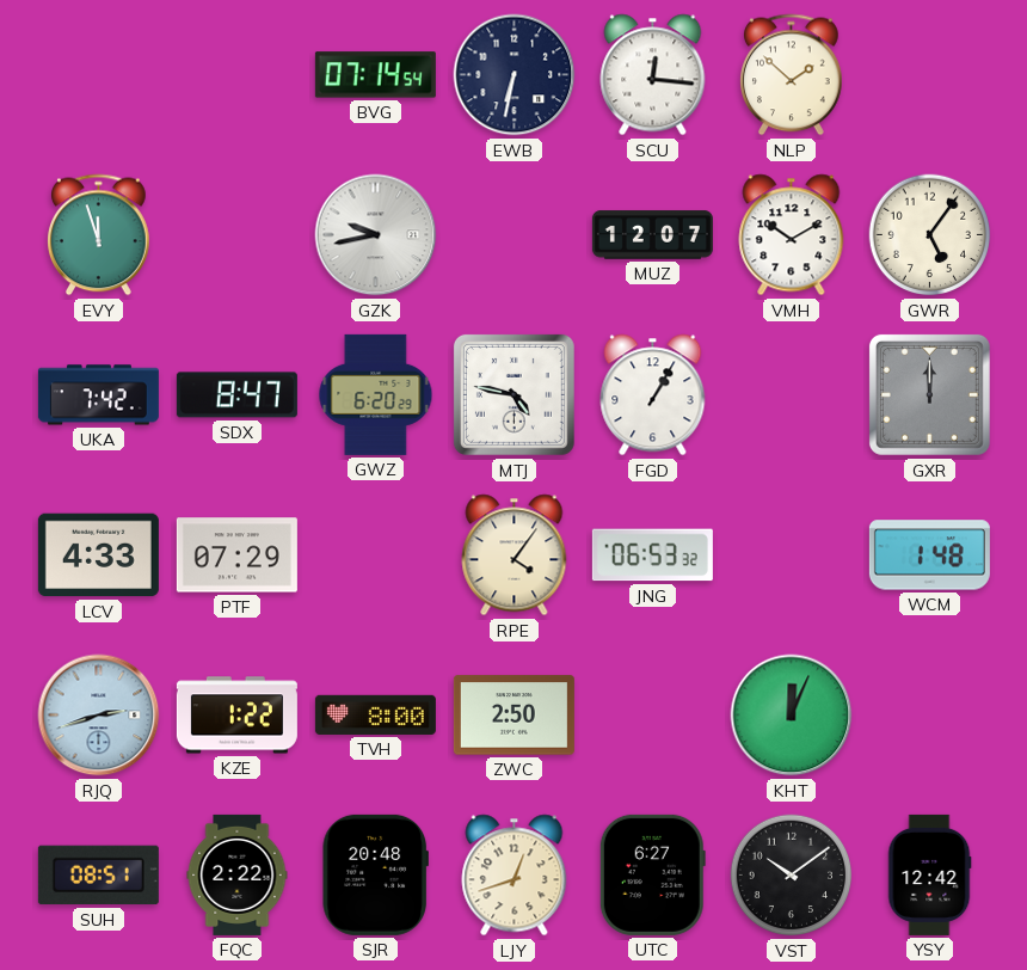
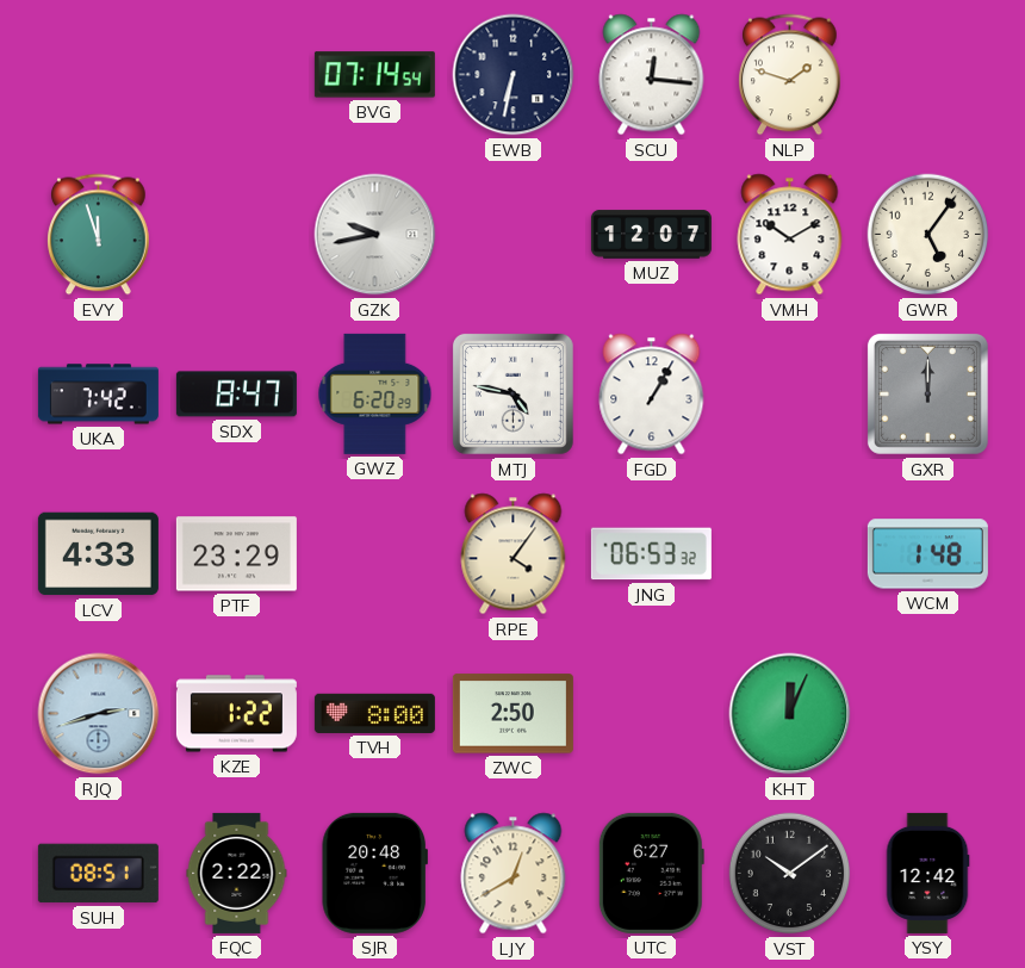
NLP: 1:52 -> 1:48
PTF: 07:29 -> 23:29
LJY: 12:42 -> 12:40
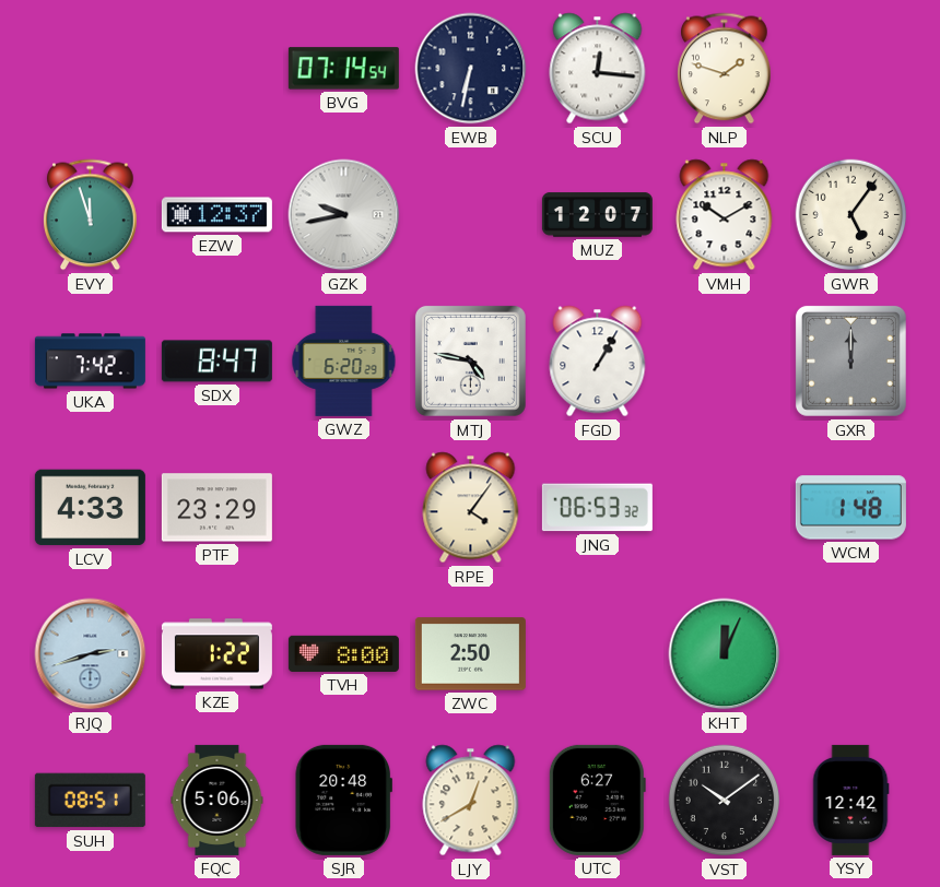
EZW: none -> 12:37
FQC: 2:22 -> 5:06
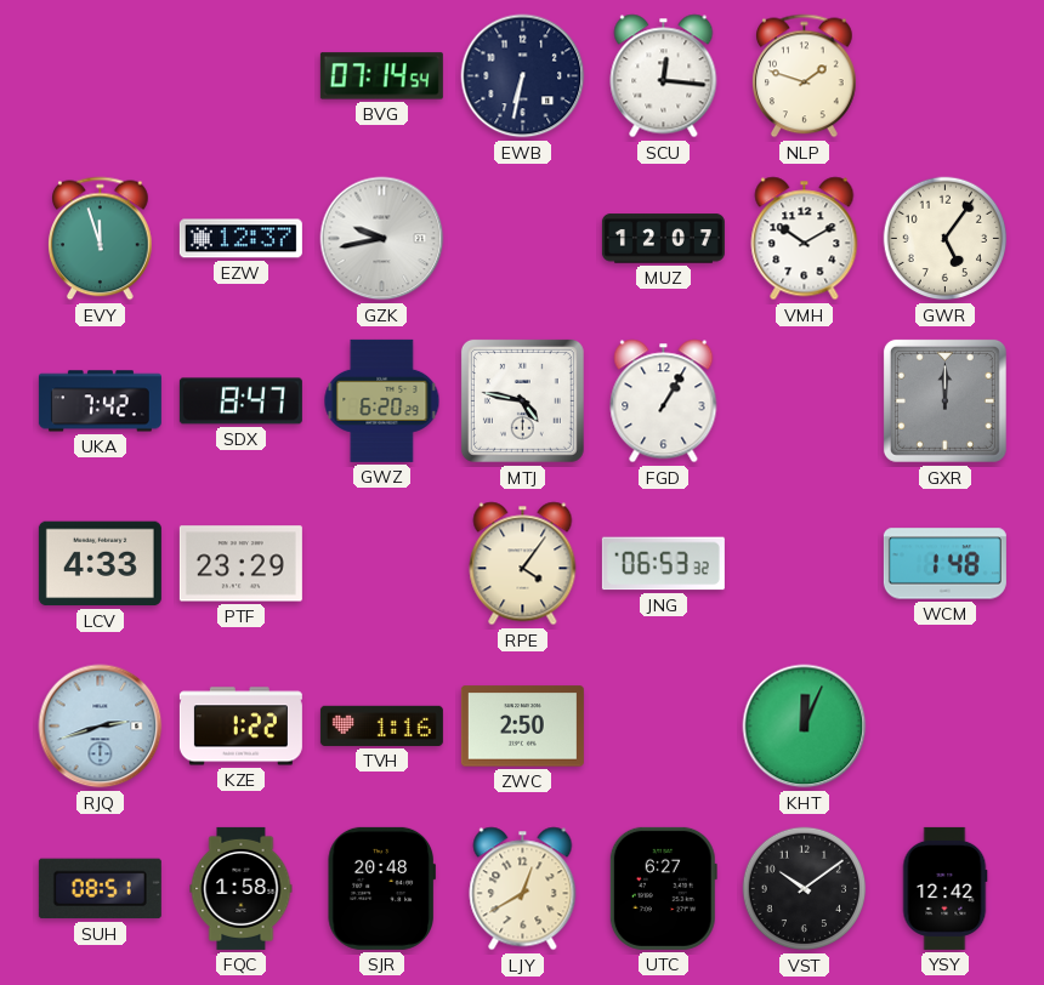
TVH: 8:00 -> 1:16
FQC: 5:06 -> 1:58
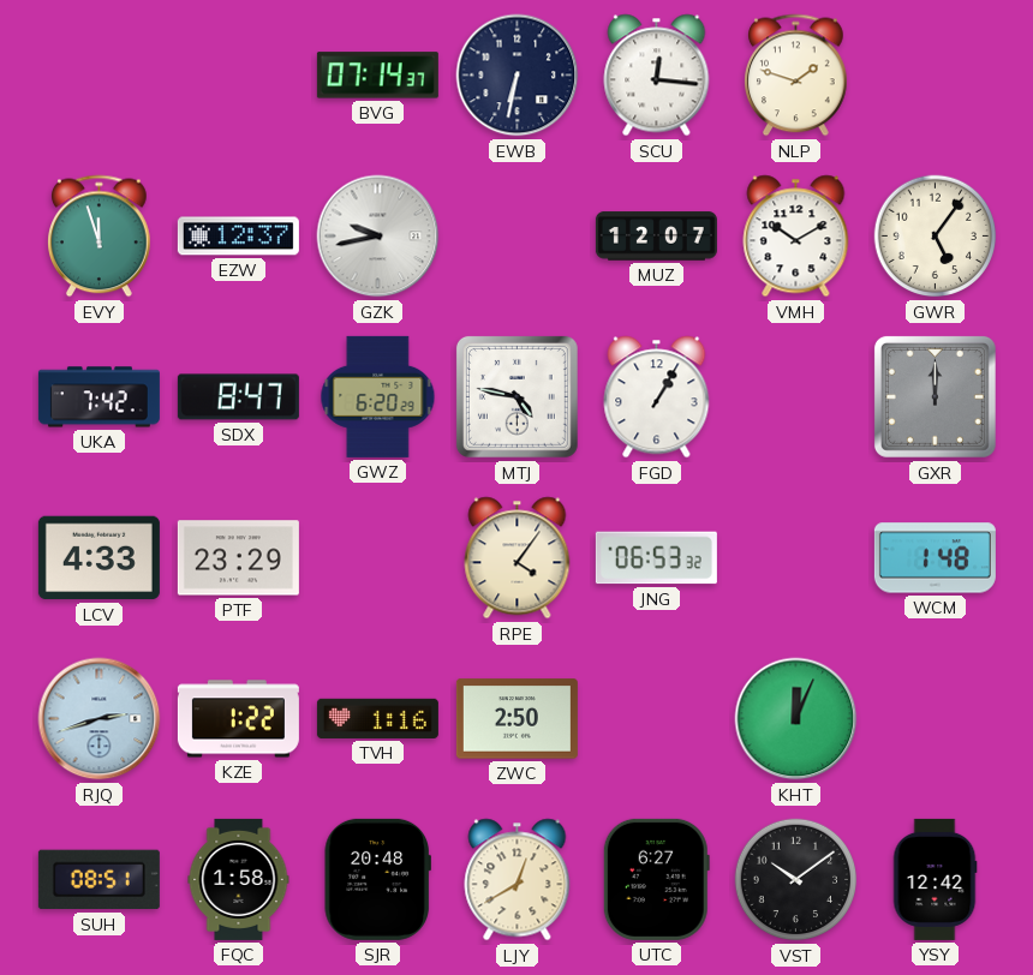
BVG: 07:14:54 -> 07:14:37
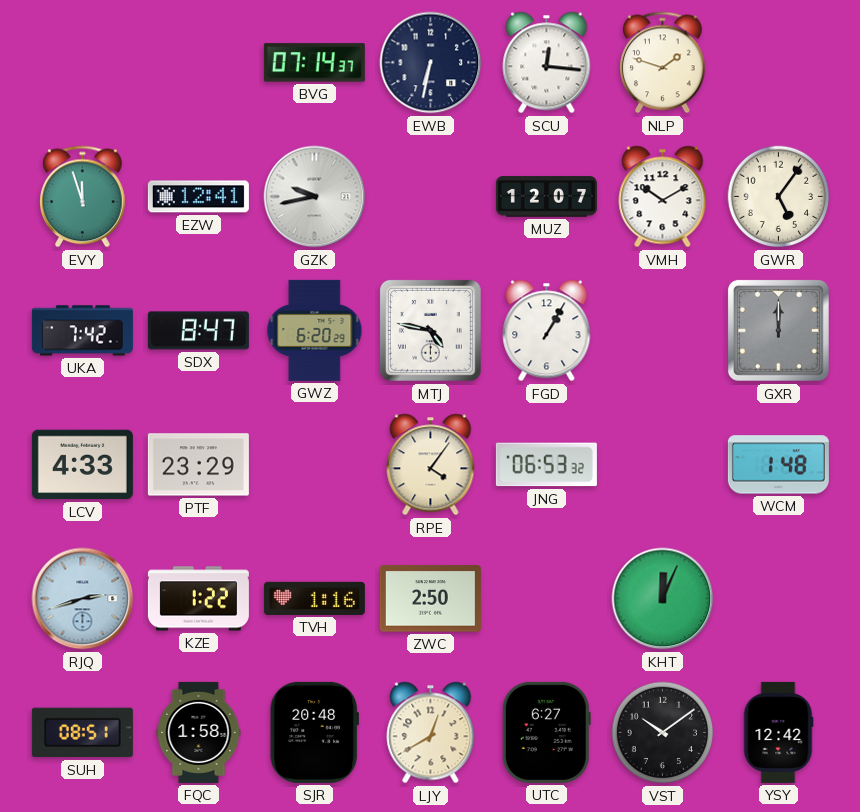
EZW: 12:37 -> 12:41
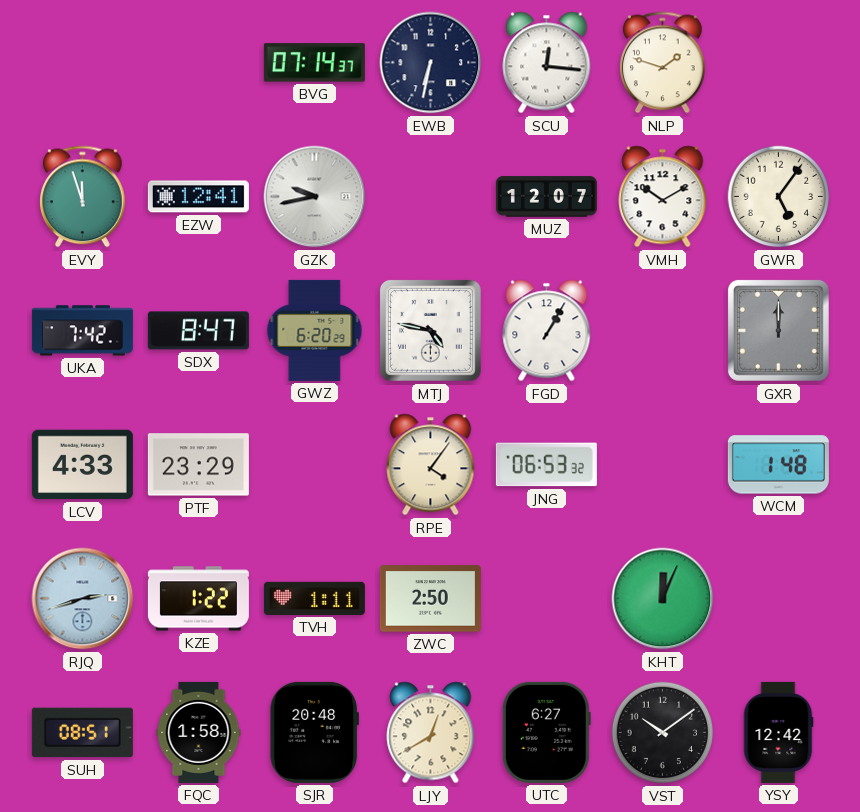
TVH: 1:16 -> 1:11
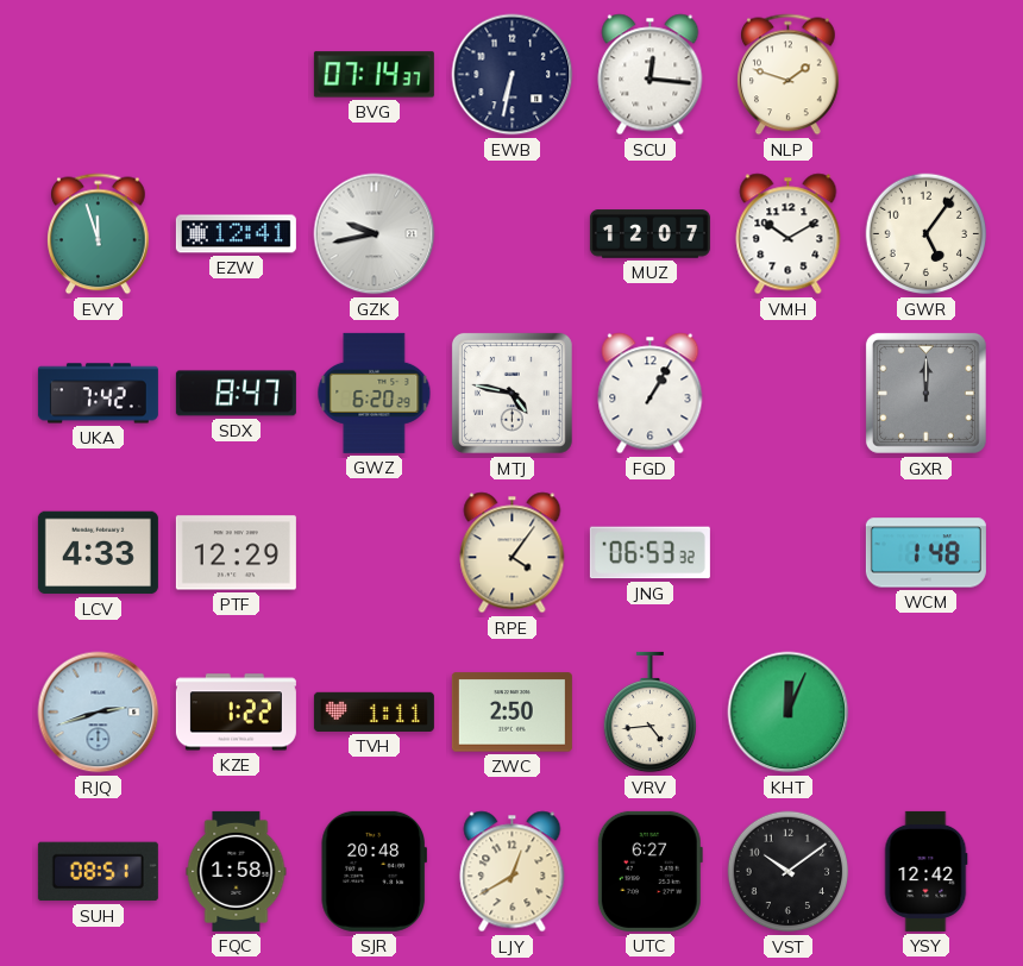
PTF: 23:29 -> 12:29
VRV: none -> 4:44
